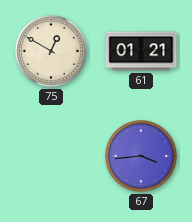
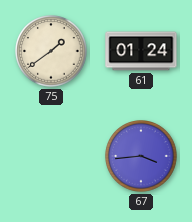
75: 12:50 -> 1:39
61: 01:21 -> 01:24
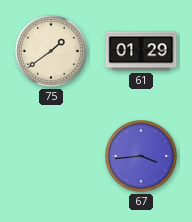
61: 01:24 -> 01:29
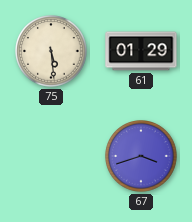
75: 1:39 -> 5:29
67: 3:44 -> 3:42
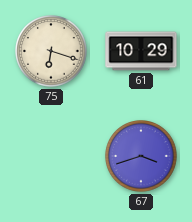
75: 5:29 -> 6:18
61: 01:29 -> 10:29
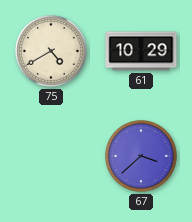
75: 6:18 -> 4:40
67: 3:42 -> 3:38
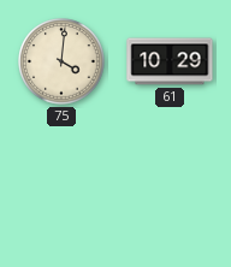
75: 4:40 -> 4:01
67: 3:38 -> none
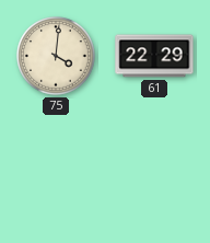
61: 10:29 -> 22:29
